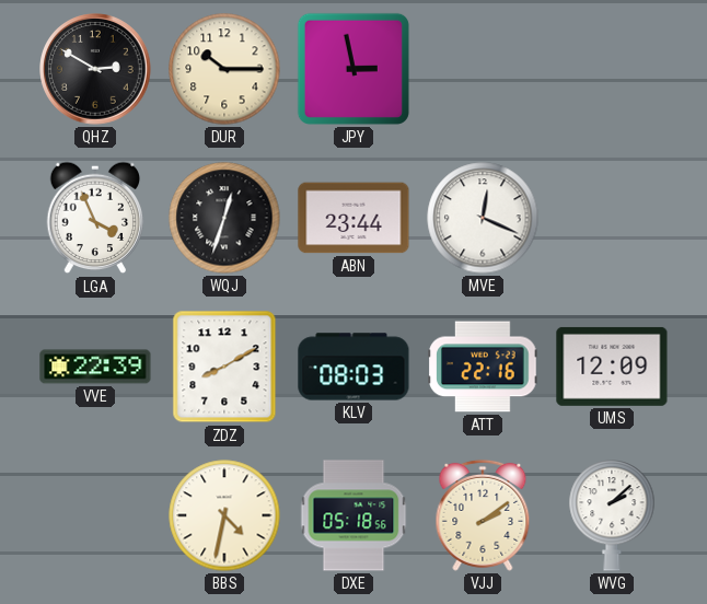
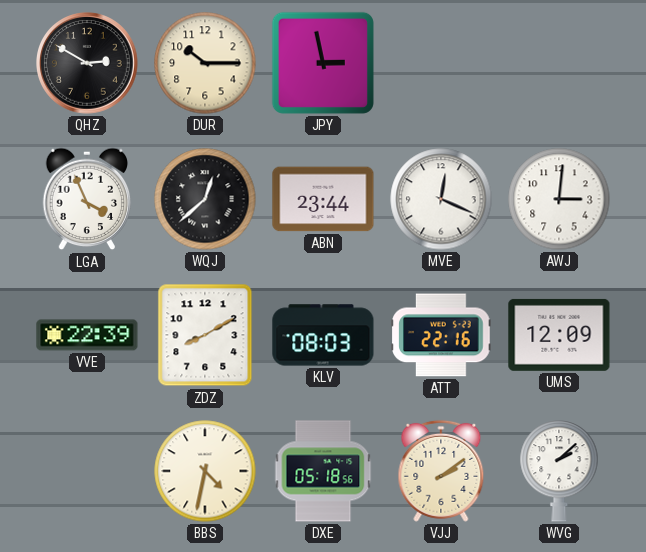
WQJ: 12:33 -> 12:38
AWJ: none -> 3:01
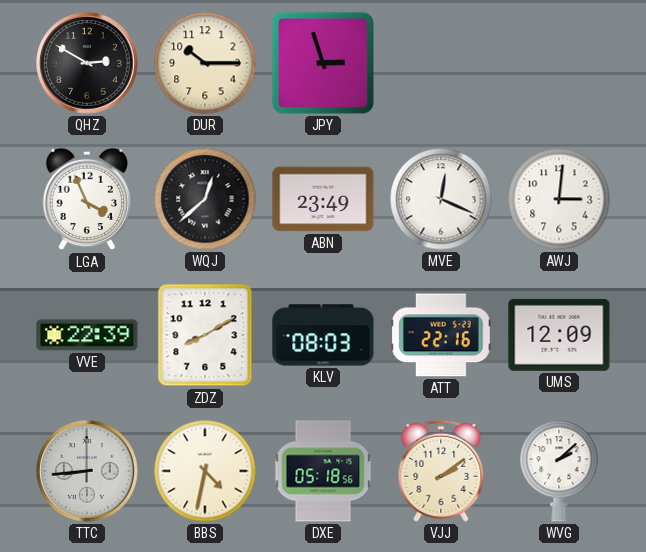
JPY: 2:58 -> 2:57
ABN: 23:44 -> 23:49
TTC: none -> 8:44
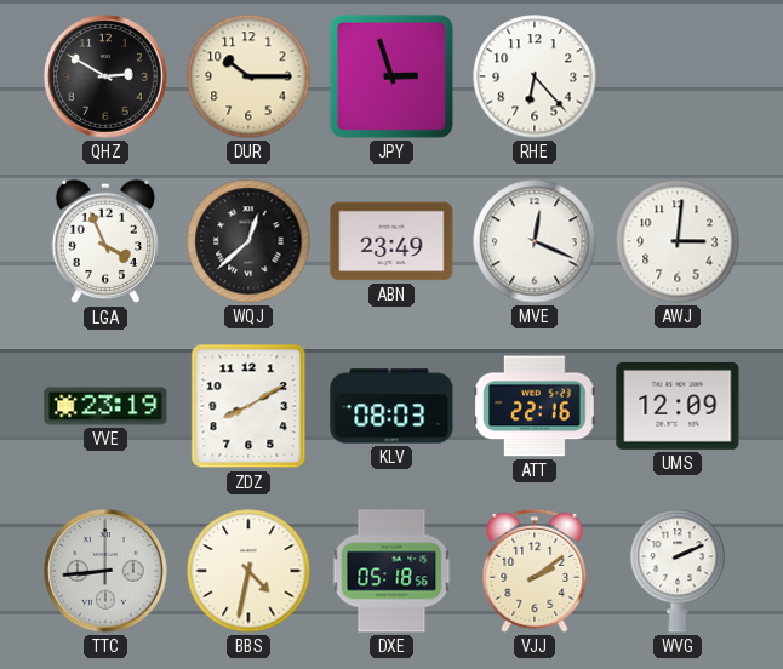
RHE: none -> 6:23
VVE: 22:39 -> 23:19
WVG: 2:08 -> 2:11
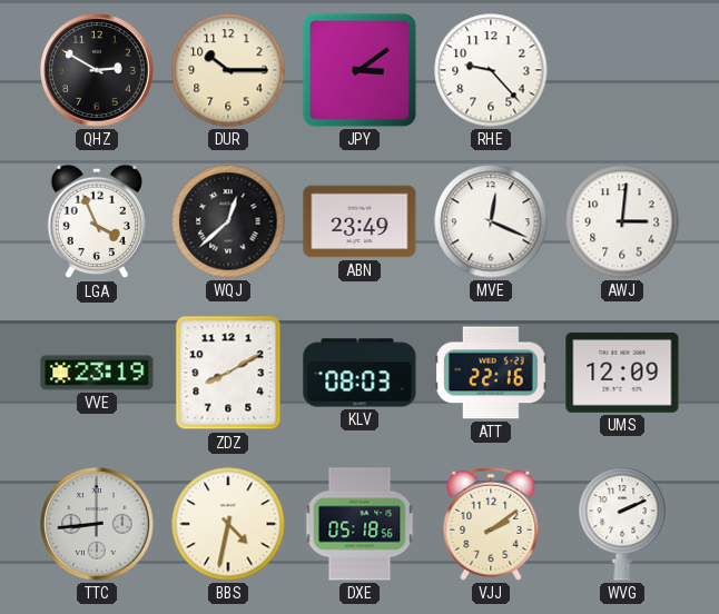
JPY: 2:57 -> 3:09
RHE: 6:23 -> 9:23
